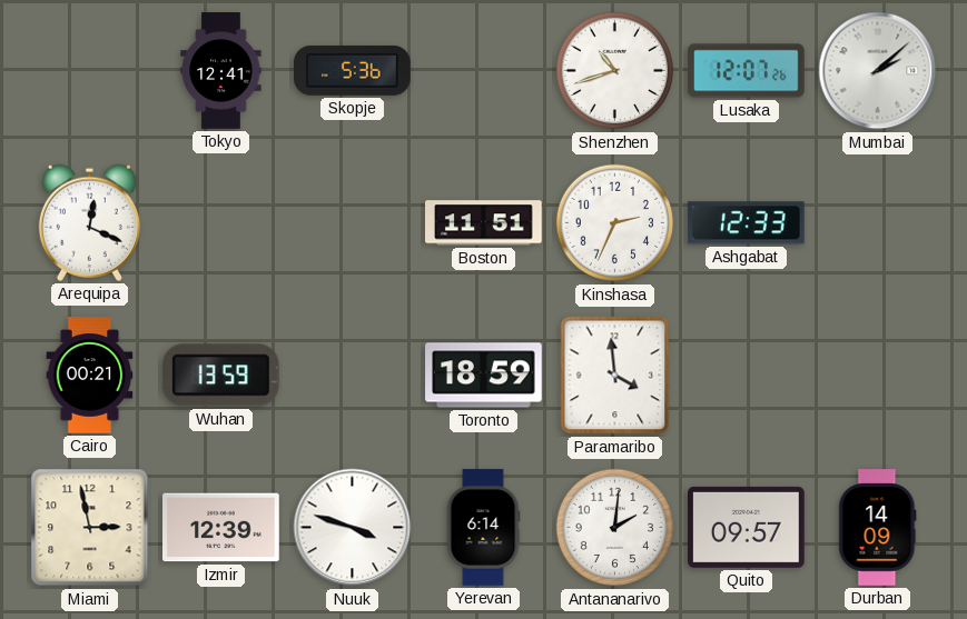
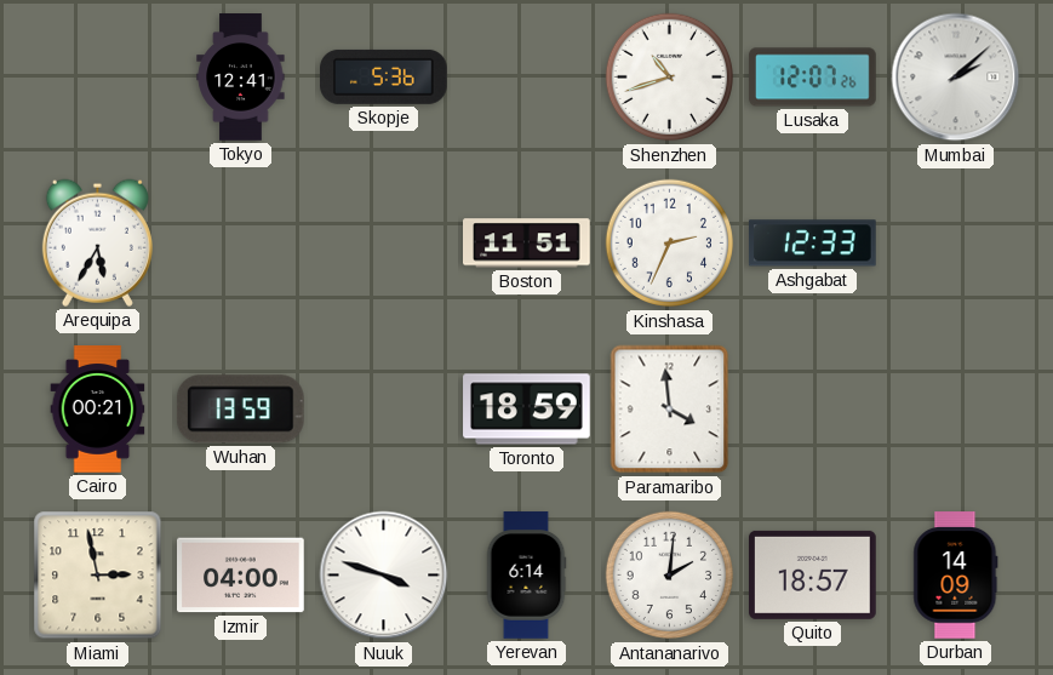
Arequipa: 12:19 -> 5:35
Izmir: 12:39 -> 04:00
Quito: 09:57 -> 18:57
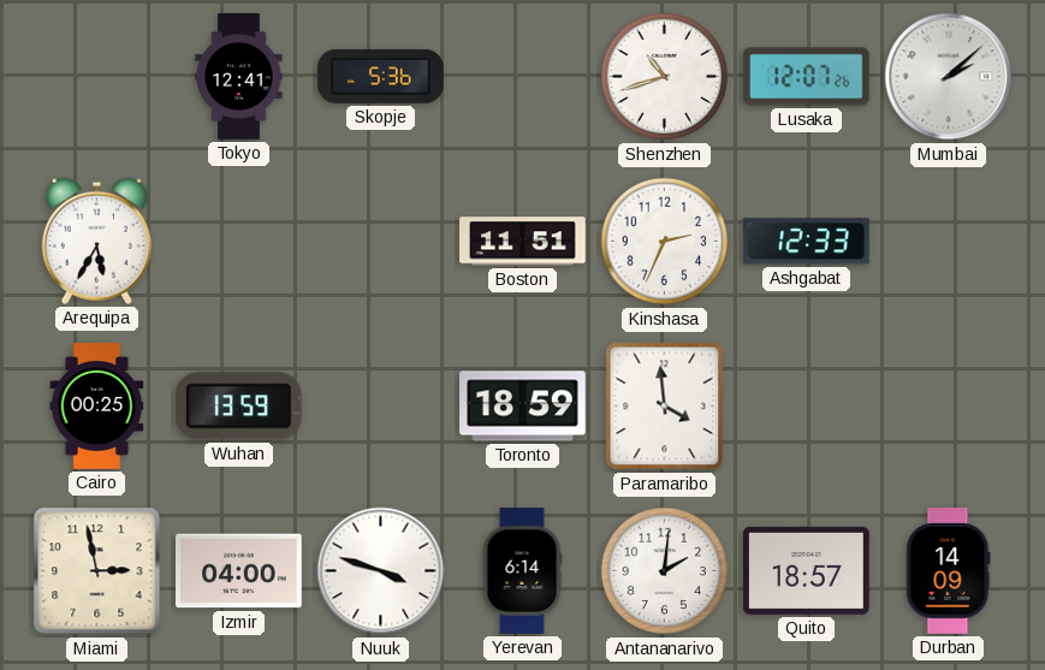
Cairo: 00:21 -> 00:25
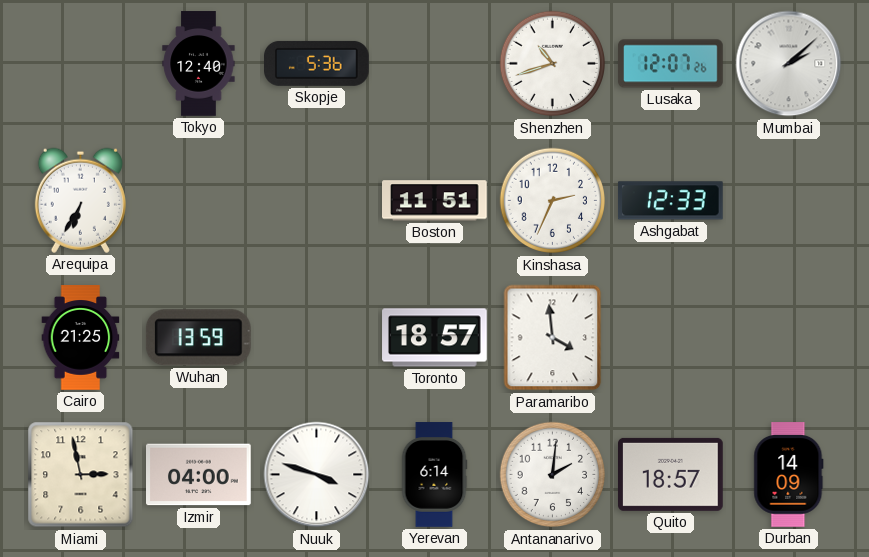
Tokyo: 12:41 -> 12:40
Arequipa: 5:35 -> 6:35
Cairo: 00:25 -> 21:25
Toronto: 18:59 -> 18:57
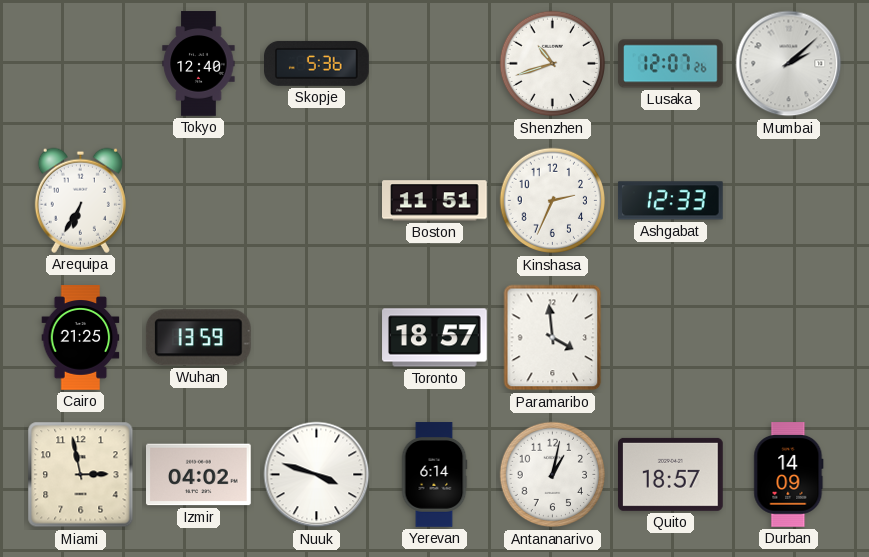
Izmir: 04:00 -> 04:02
Antananarivo: 2:01 -> 1:02
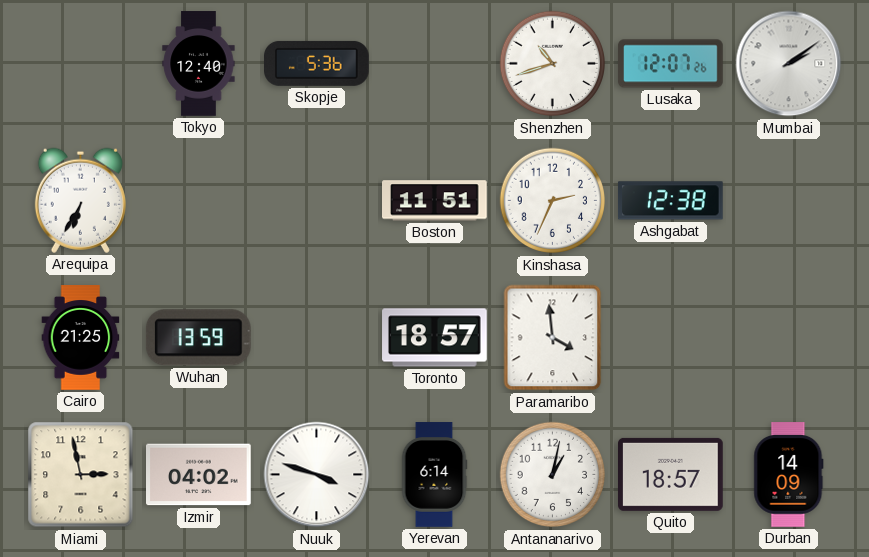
Mumbai: 2:08 -> 2:09
Ashgabat: 12:33 -> 12:38
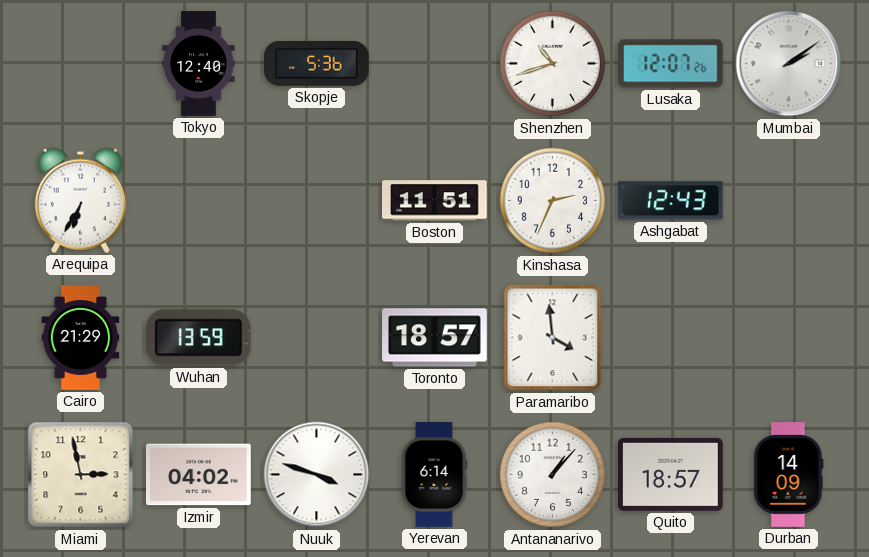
Ashgabat: 12:38 -> 12:43
Cairo: 21:25 -> 21:29
Antananarivo: 1:02 -> 1:07
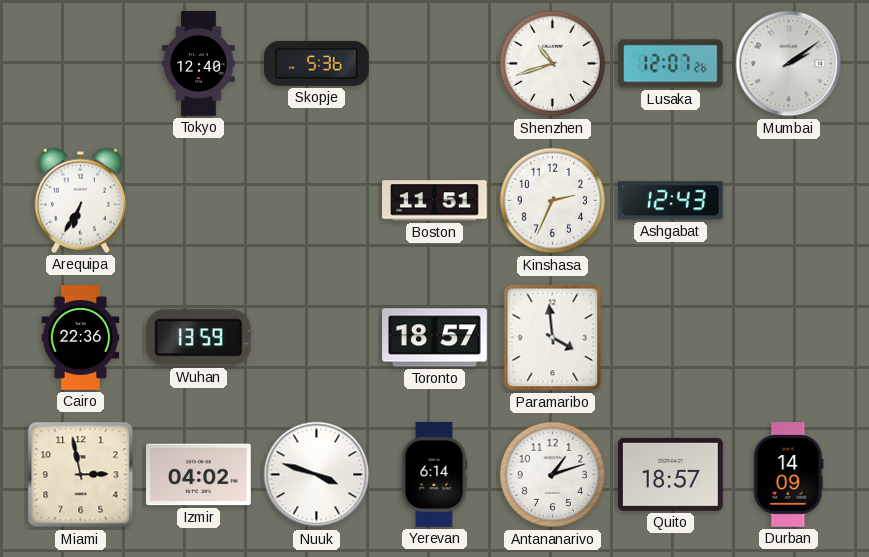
Cairo: 21:29 -> 22:36
Antananarivo: 1:07 -> 1:12
